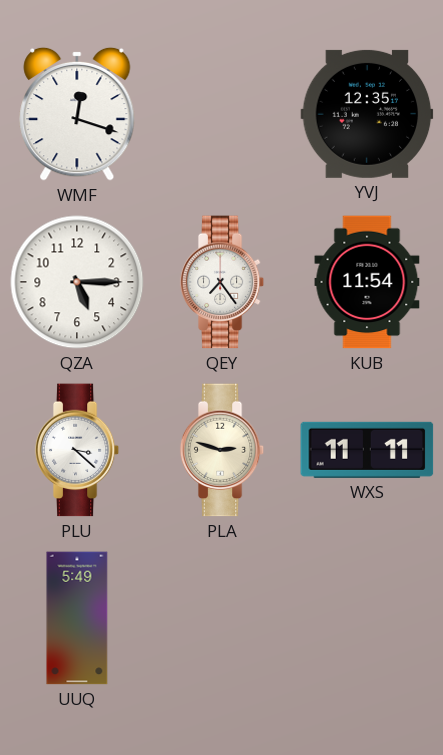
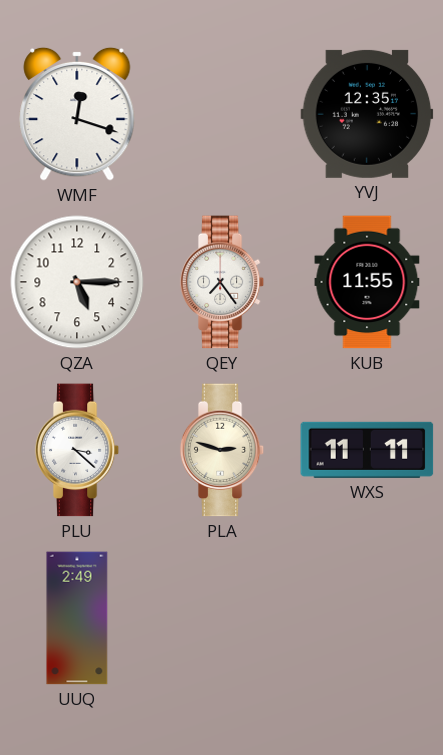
KUB: 11:54 -> 11:55
UUQ: 5:49 -> 2:49
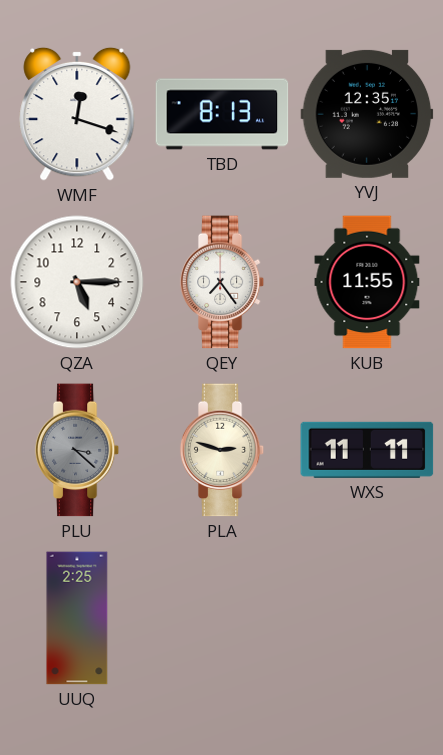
TBD: none -> 8:13
PLU dial: white -> grey
UUQ: 2:49 -> 2:25
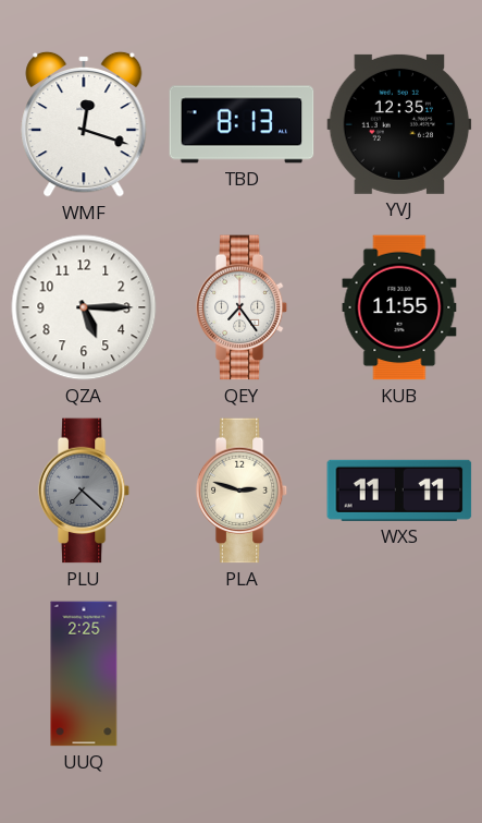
PLU: 3:22 -> 7:22
